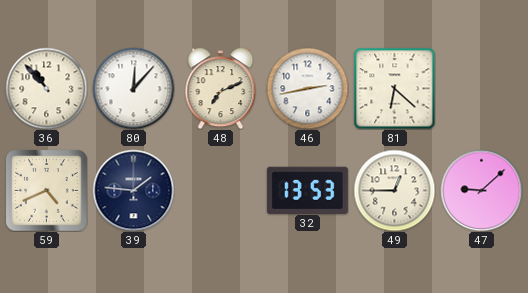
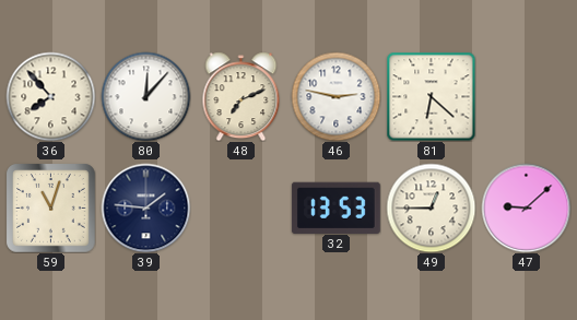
36: 10:53 -> 7:53
46: 2:43 -> 2:47
59: 4:41 -> 11:03
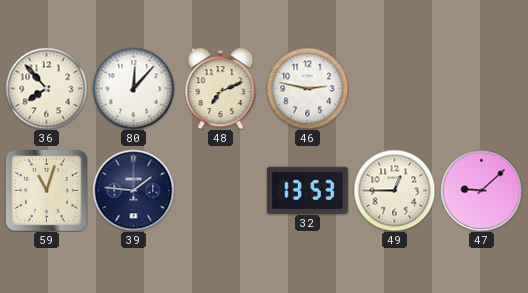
81: 6:22 -> none
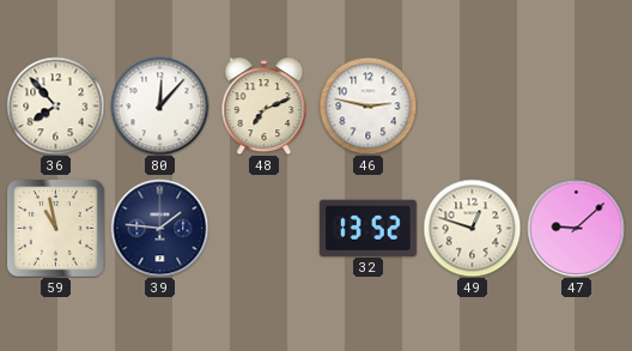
59: 11:03 -> 10:58
32: 13:53 -> 13:52
49: 12:45 -> 12:48
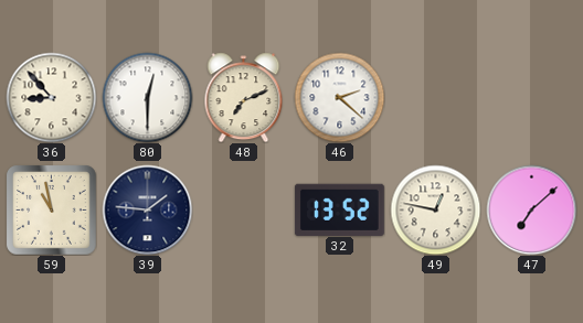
36: 7:53 -> 8:53
80: 12:07 -> 12:30
46: 2:47 -> 2:22
49: 12:48 -> 12:47
47: 9:08 -> 7:08
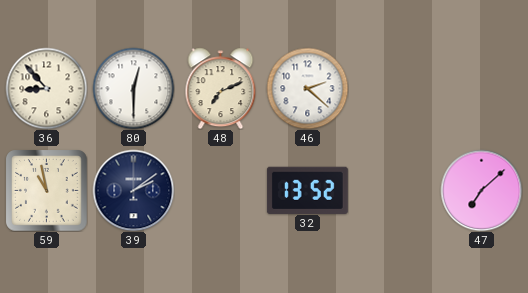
39: 1:46 -> 2:09
49: 12:47 -> none
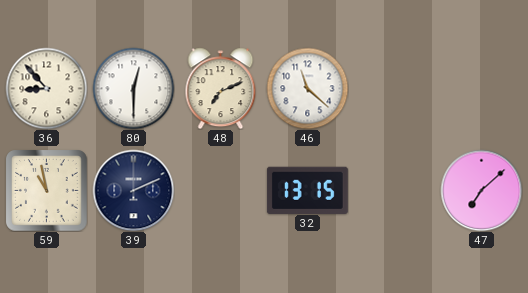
46: 2:22 -> 11:22
39: 2:09 -> 2:11
32: 13:52 -> 13:15
